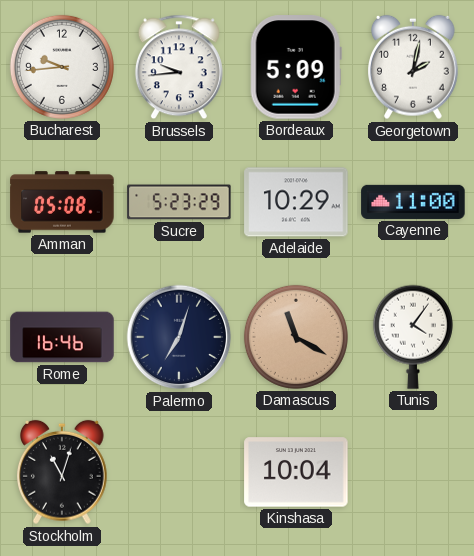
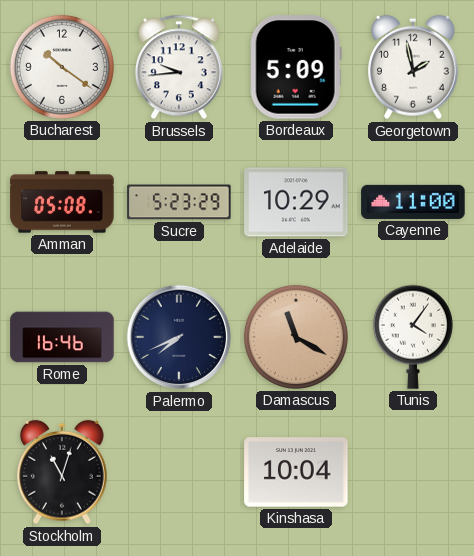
Bucharest: 9:44 -> 10:21
Georgetown: 2:02 -> 1:58
Palermo: 7:03 -> 7:41
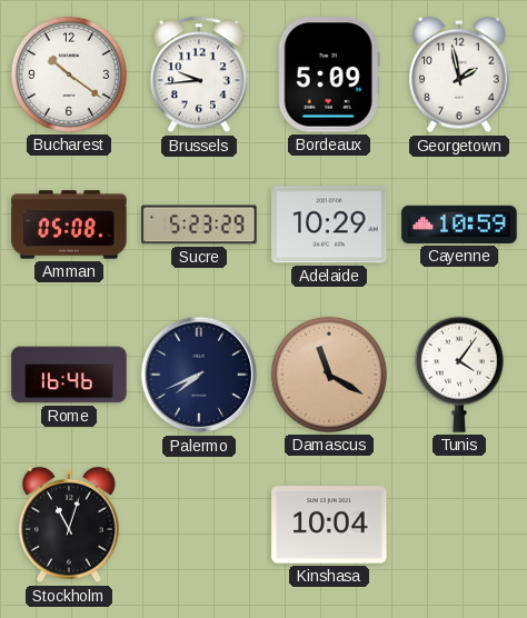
Cayenne: 11:00 -> 10:59
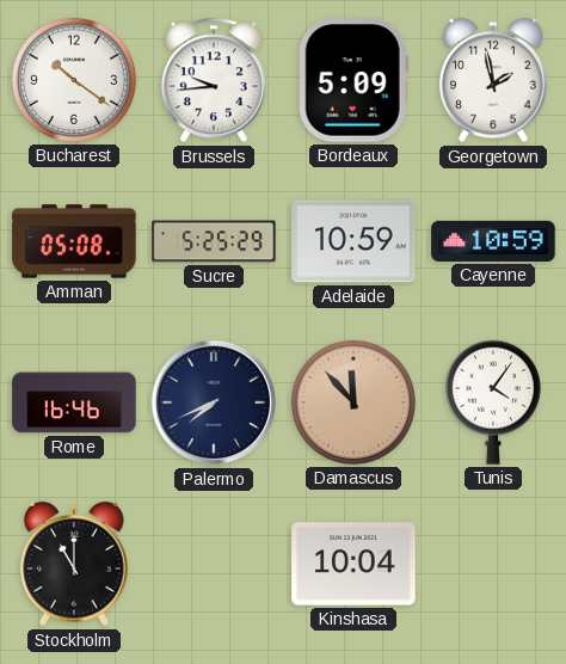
Sucre: 5:23 -> 5:25
Adelaide: 10:29 -> 10:59
Damascus: 11:20 -> 11:53
Stockholm: 11:03 -> 11:00
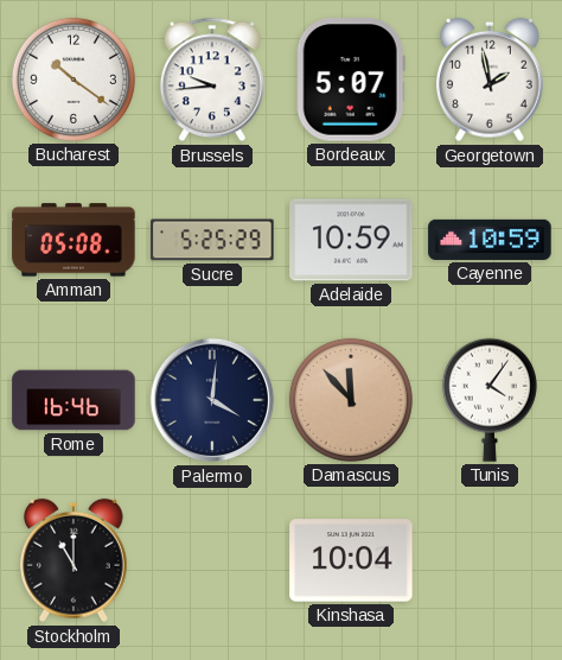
Bordeaux: 5:09 -> 5:07
Palermo: 7:41 -> 4:01
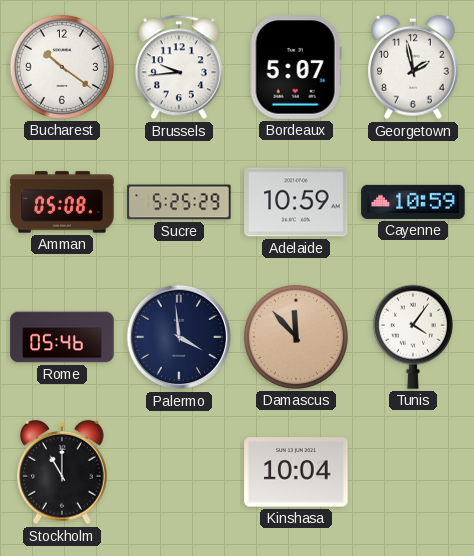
Rome: 16:46 -> 05:46
Palermo: 4:01 -> 3:59
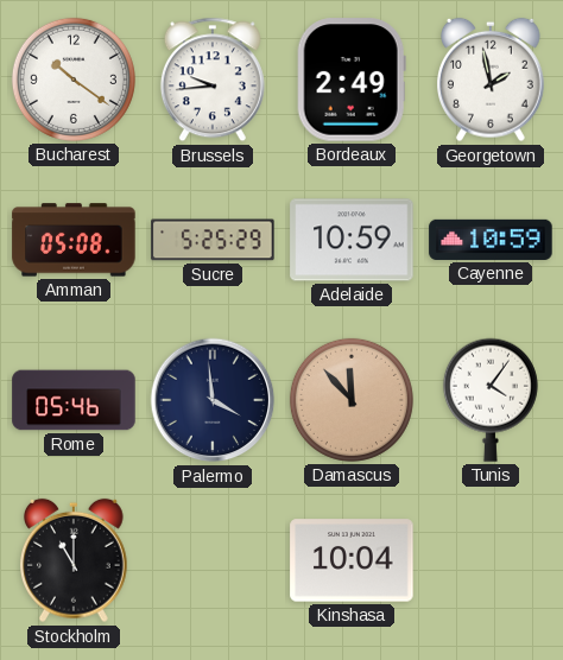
Bordeaux: 5:07 -> 2:49
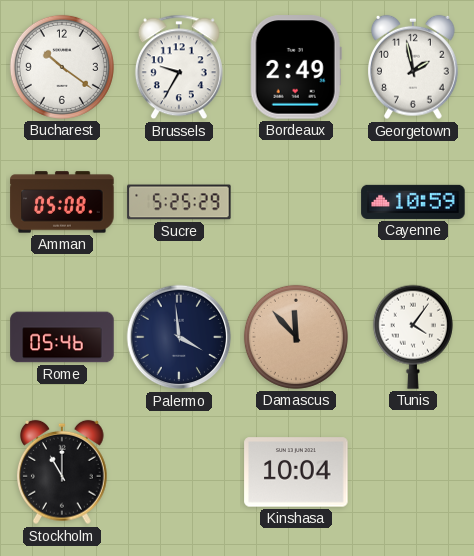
Brussels: 9:44 -> 9:35
Adelaide: 10:59 -> none
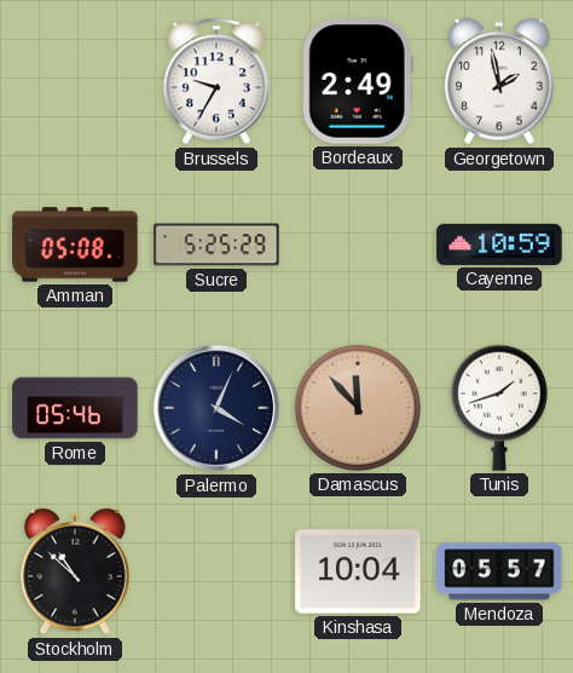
Bucharest: 10:21 -> none
Palermo: 3:59 -> 4:04
Tunis: 4:06 -> 1:42
Stockholm: 11:00 -> 10:52
Mendoza: none -> 05:57
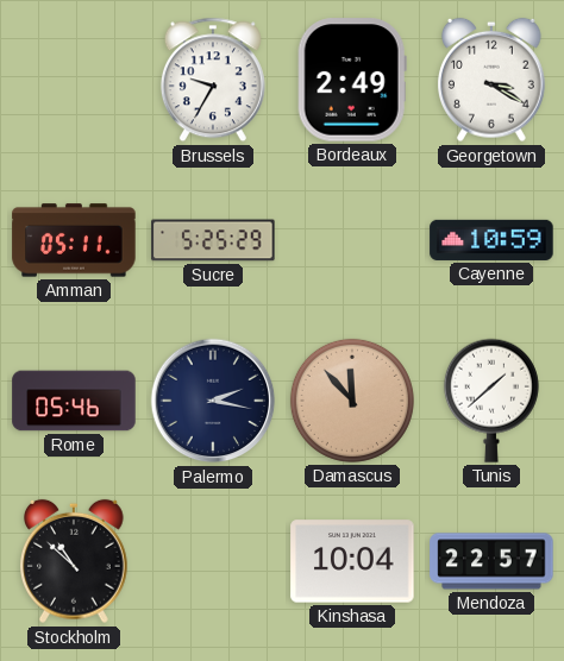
Georgetown: 1:58 -> 3:20
Amman: 05:08 -> 05:11
Palermo: 4:04 -> 2:17
Tunis: 1:42 -> 1:38
Mendoza: 05:57 -> 22:57
